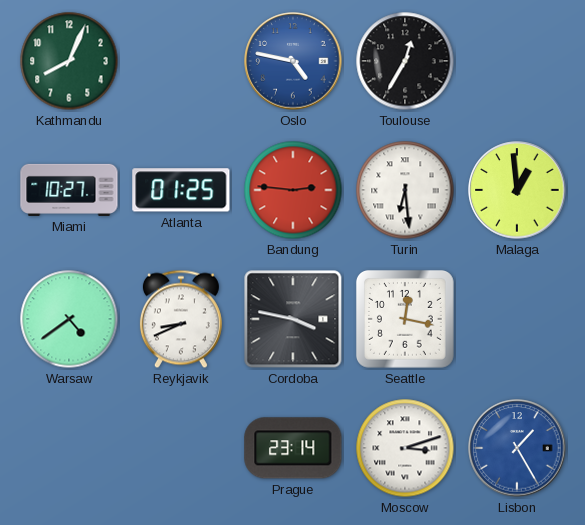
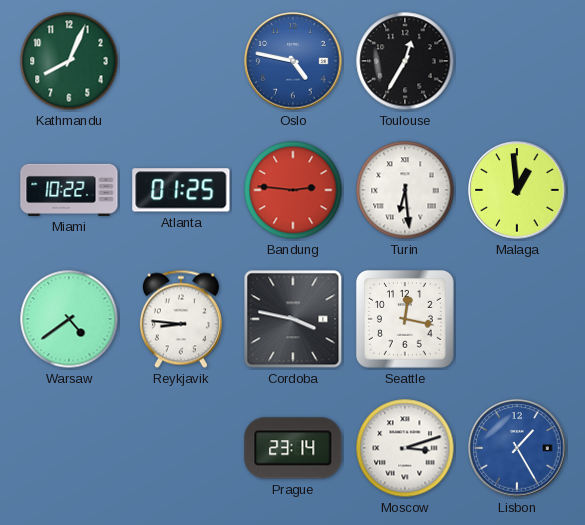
Miami: 10:27 -> 10:22
Reykjavik: 8:41 -> 8:46
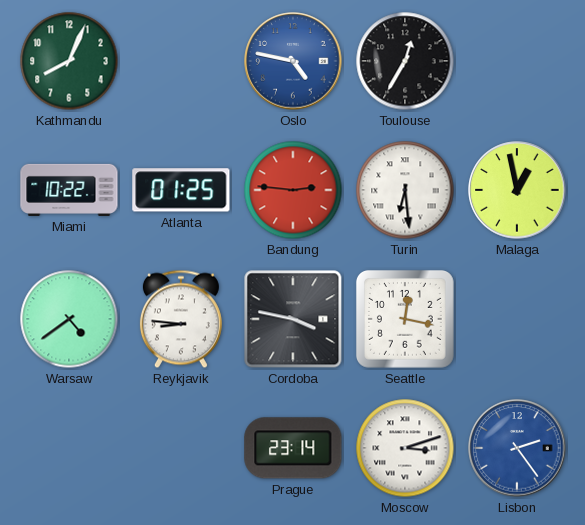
Malaga: 12:59 -> 12:58
Lisbon: 1:25 -> 2:24
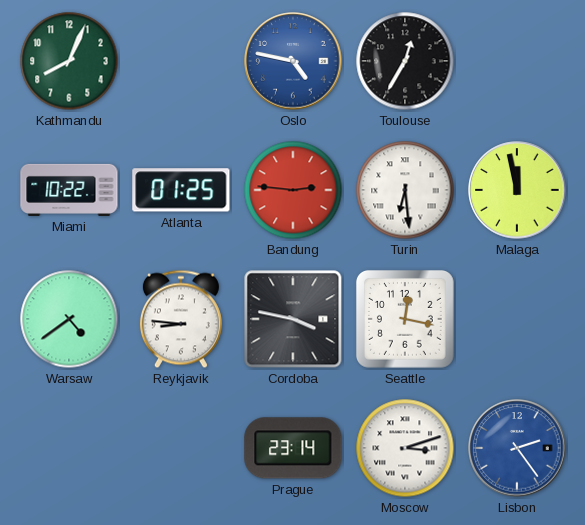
Malaga: 12:58 -> 11:58
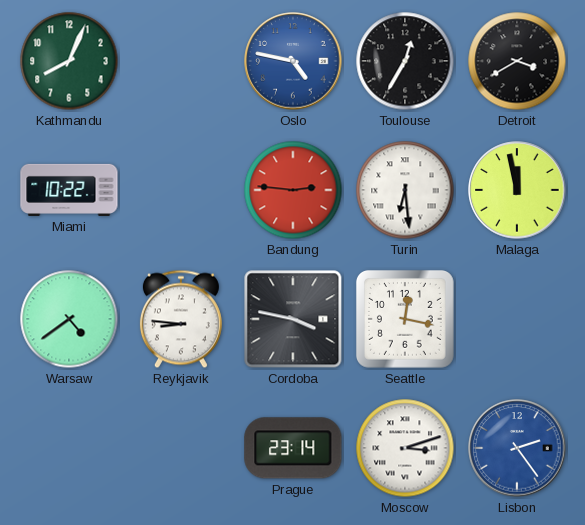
Detroit: none -> 3:40
Atlanta: 01:25 -> none
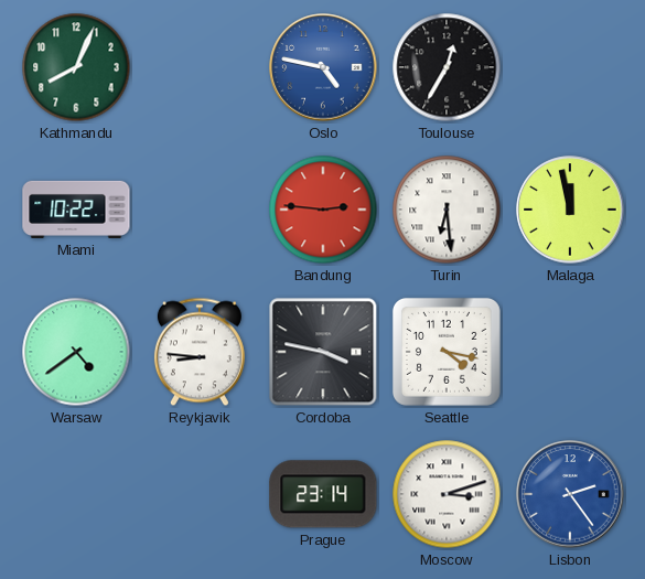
Detroit: 3:40 -> none
Seattle: 12:17 -> 4:17
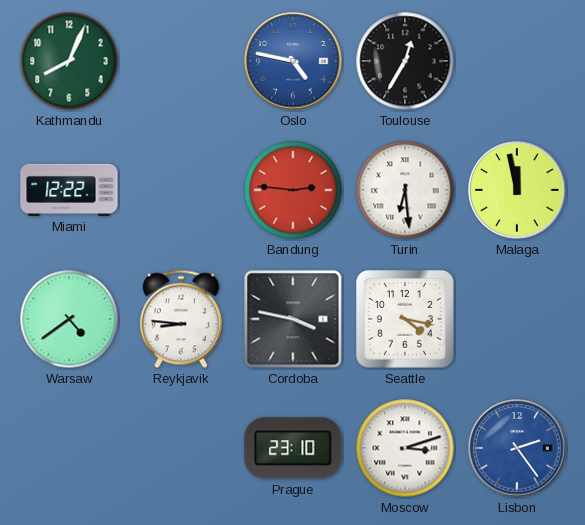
Miami: 10:22 -> 12:22
Prague: 23:14 -> 23:10
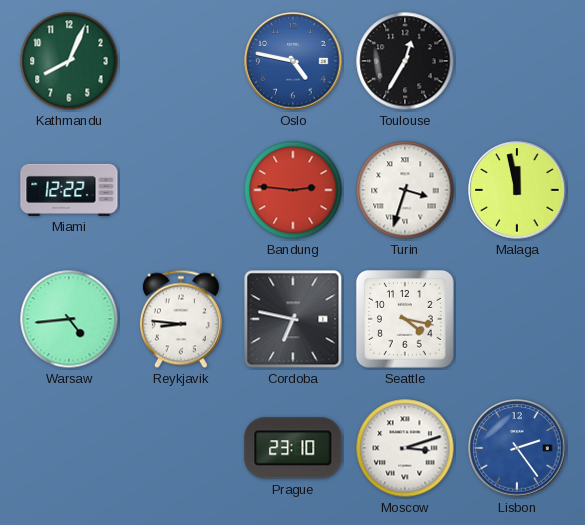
Turin: 6:29 -> 3:33
Warsaw: 4:39 -> 4:44
Cordoba: 3:47 -> 6:47
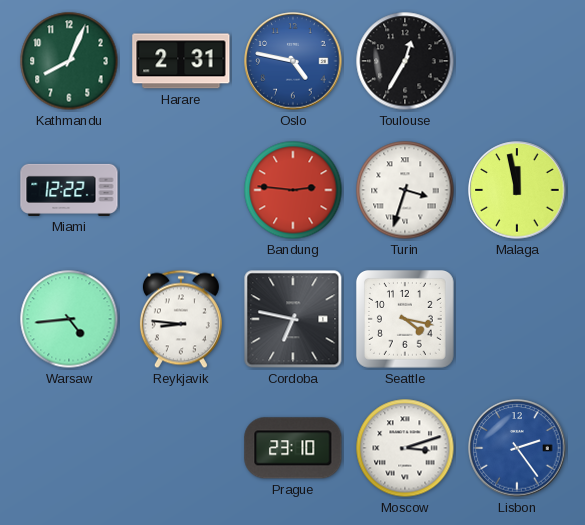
Harare: none -> 2:31
